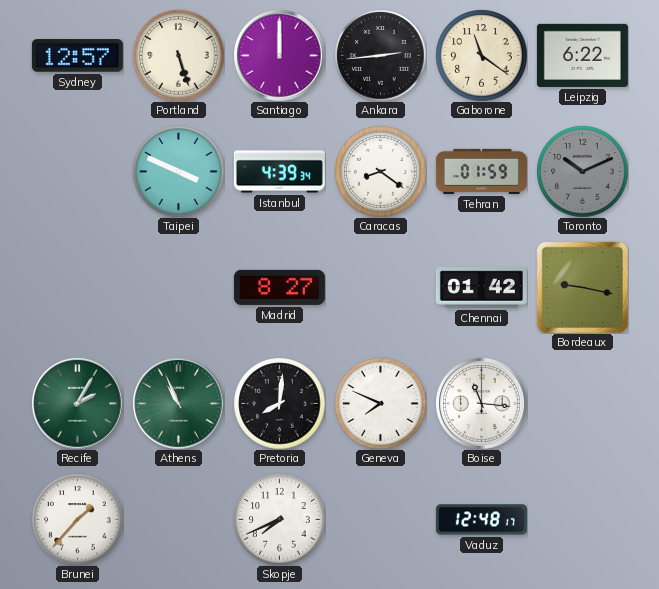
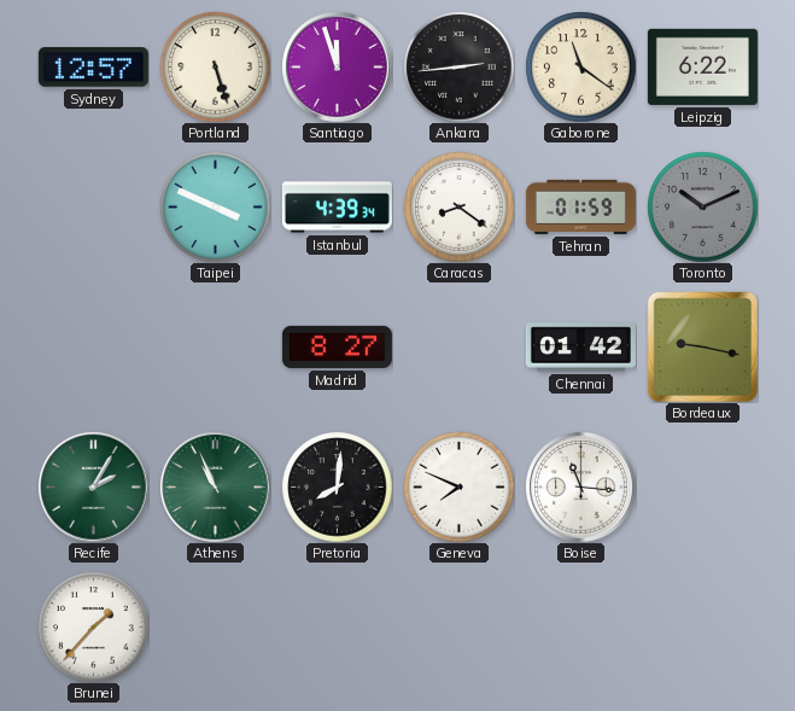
Santiago: 12:00 -> 11:57
Skopje: 7:41 -> none
Vaduz: 12:48 -> none
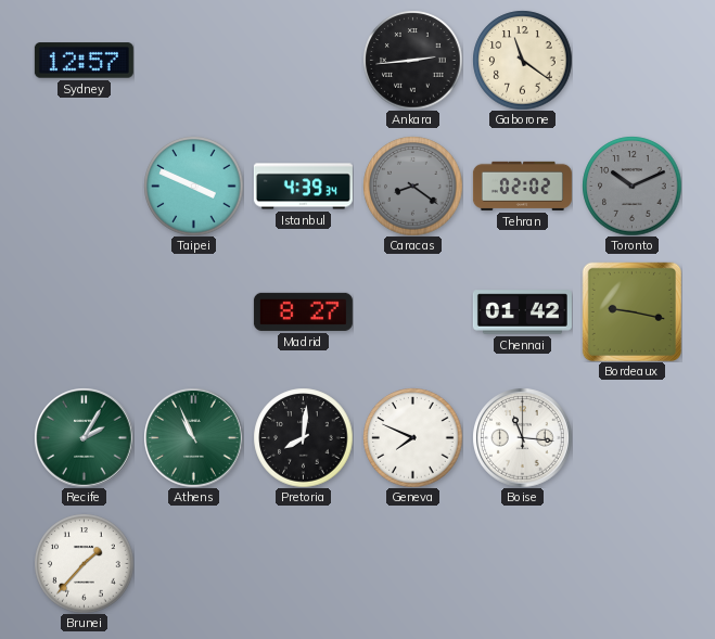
Portland: 5:27 -> none
Santiago: 11:57 -> none
Leipzig: 6:22 -> none
Caracas dial: white -> grey
Tehran: 01:59 -> 02:02
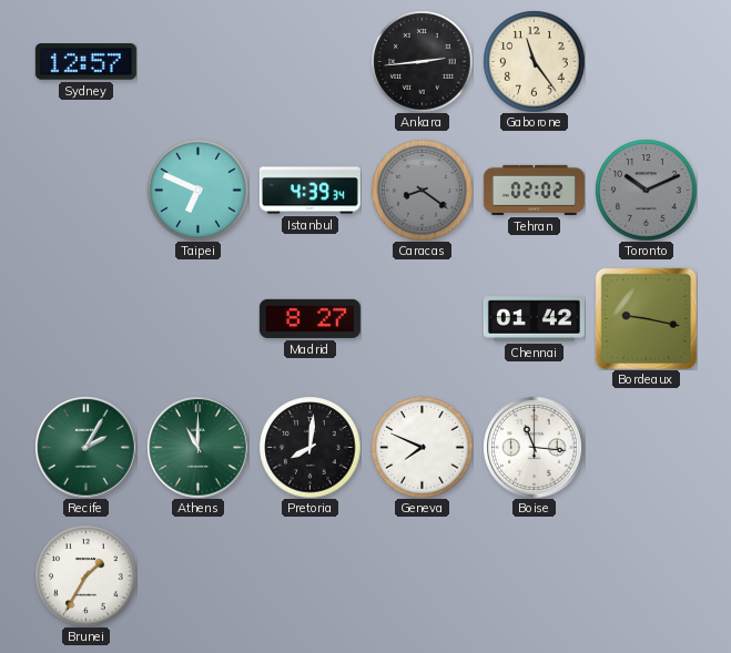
Gaborone: 11:21 -> 11:24
Taipei: 3:49 -> 6:49
Athens: 10:56 -> 11:00
Brunei: 1:37 -> 1:35
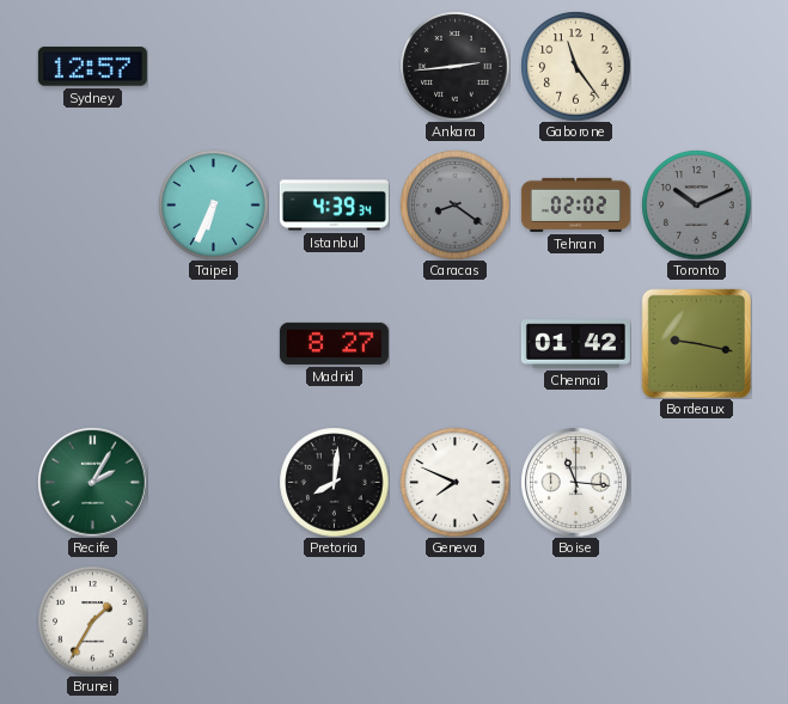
Taipei: 6:49 -> 6:34
Athens: 11:00 -> none
